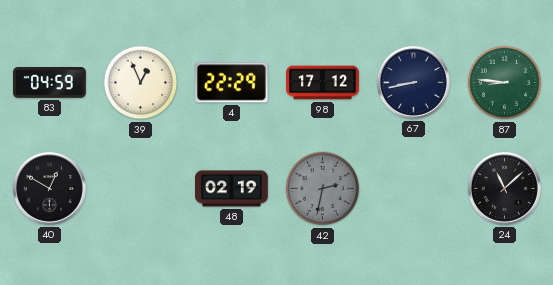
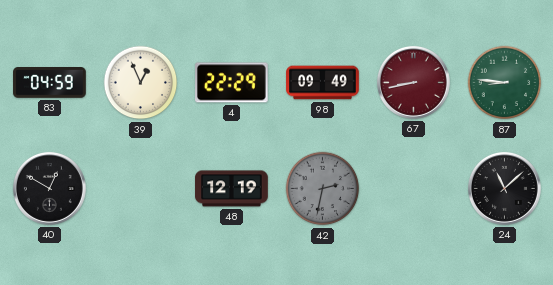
98: 17:12 -> 09:49
67 dial: navy -> burgundy
48: 02:19 -> 12:19
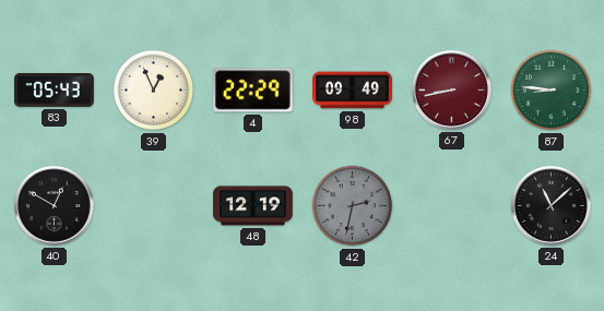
83: 04:59 -> 05:43
